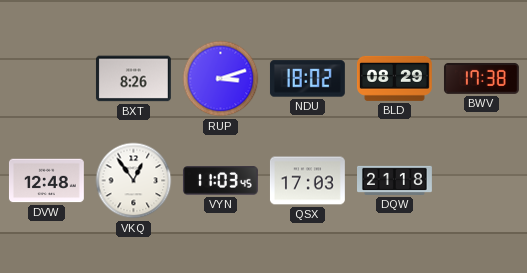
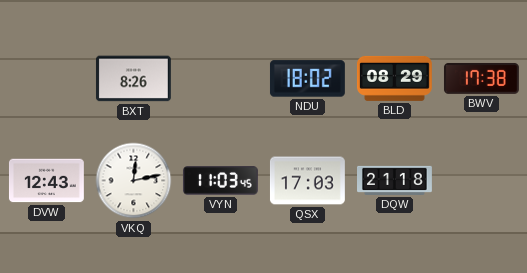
RUP: 3:12 -> none
DVW: 12:48 -> 12:43
VKQ: 12:54 -> 12:13
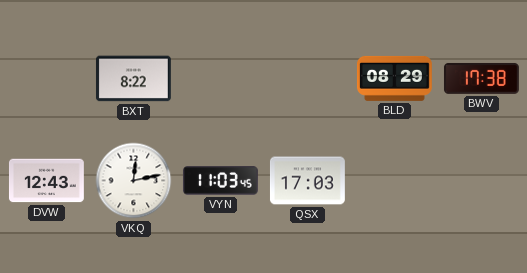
BXT: 8:26 -> 8:22
NDU: 18:02 -> none
DQW: 21:18 -> none
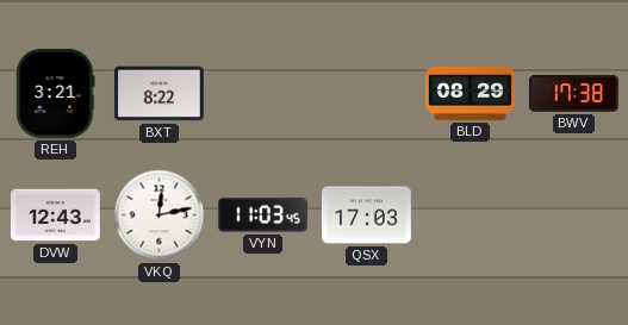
REH: none -> 3:21
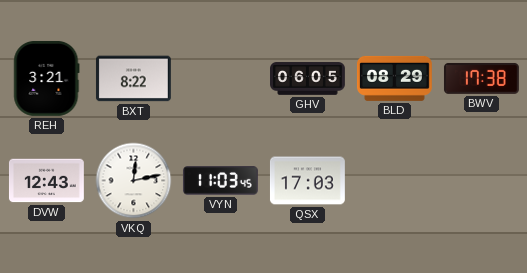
GHV: none -> 06:05
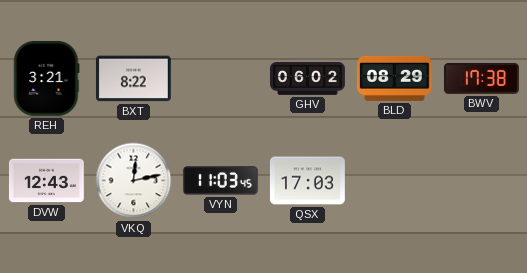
GHV: 06:05 -> 06:02
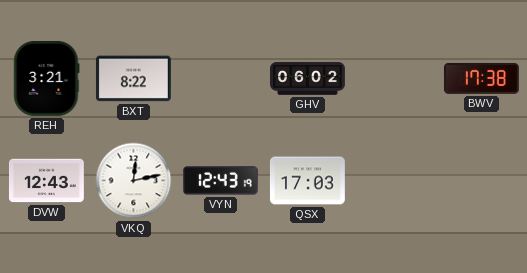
BLD: 08:29 -> none
VYN: 11:03 -> 12:43
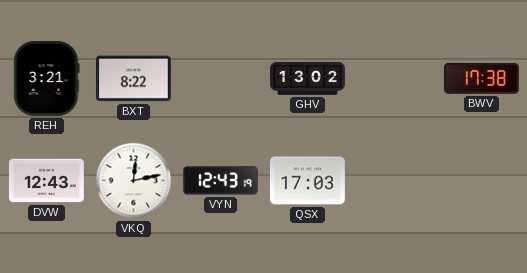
GHV: 06:02 -> 13:02
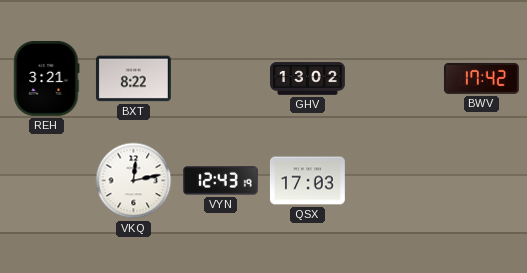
BWV: 17:38 -> 17:42
DVW: 12:43 -> none
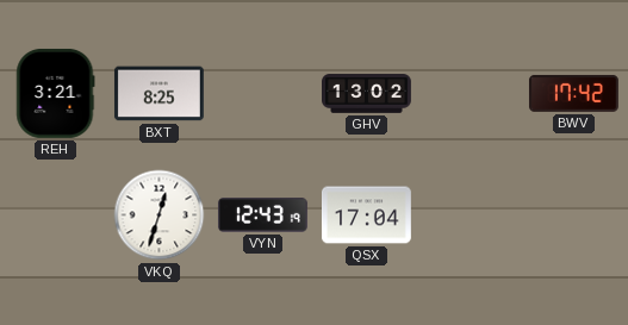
BXT: 8:22 -> 8:25
VKQ: 12:13 -> 12:33
QSX: 17:03 -> 17:04
